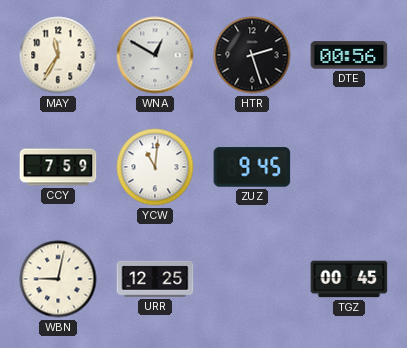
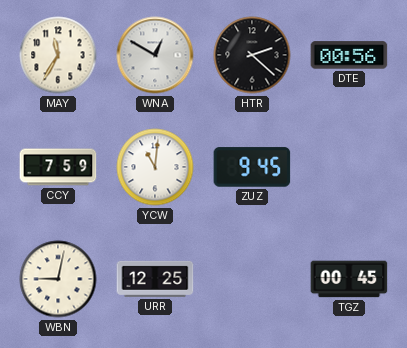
HTR: 2:27 -> 2:22
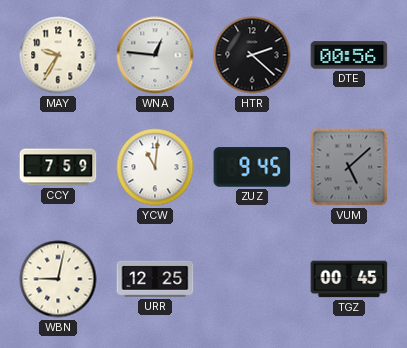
MAY: 11:35 -> 9:35
WNA: 12:50 -> 12:46
VUM: none -> 5:08
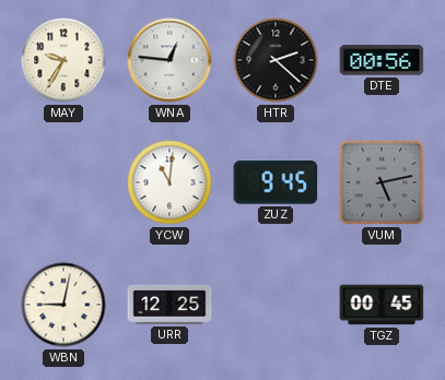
CCY: 7:59 -> none
VUM: 5:08 -> 5:13
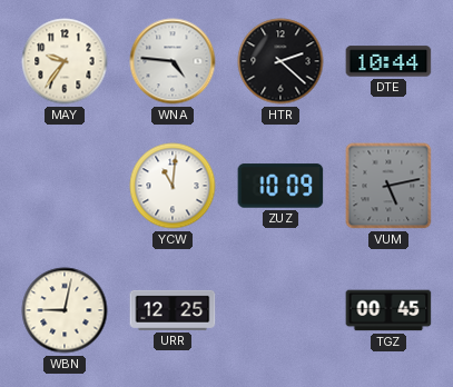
MAY: 9:35 -> 9:36
WNA: 12:46 -> 4:46
DTE: 00:56 -> 10:44
ZUZ: 9:45 -> 10:09
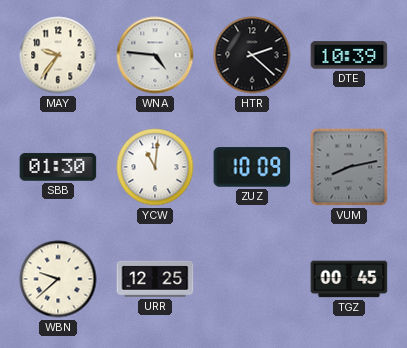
DTE: 10:44 -> 10:39
SBB: none -> 01:30
VUM: 5:13 -> 8:13
WBN: 9:02 -> 9:38
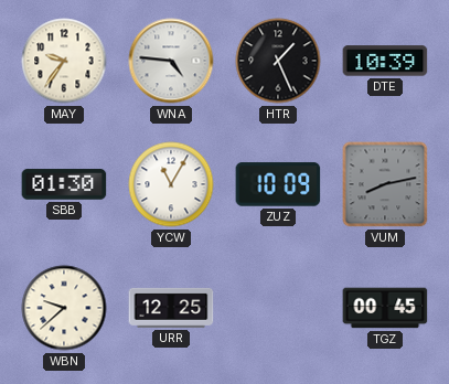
HTR: 2:22 -> 1:26
YCW: 11:01 -> 11:05
